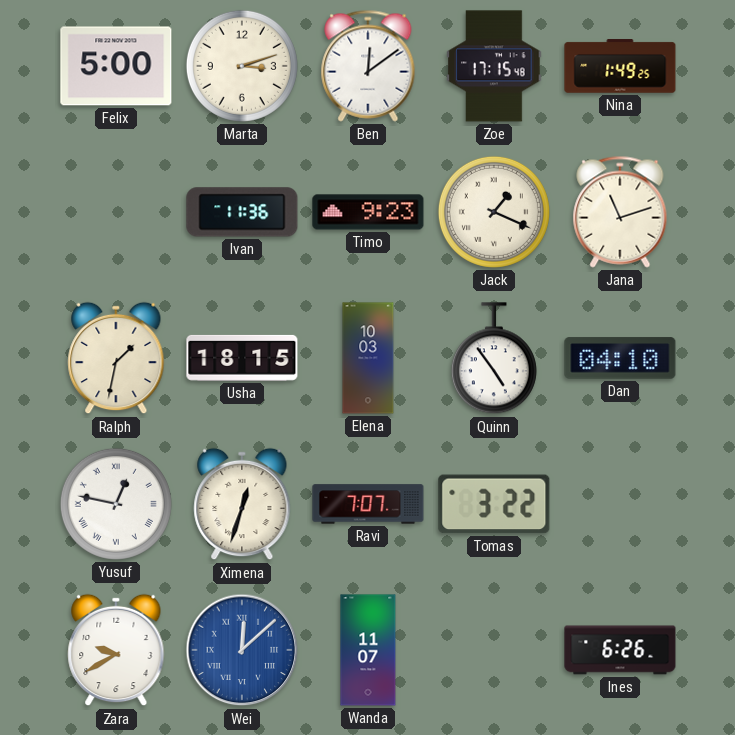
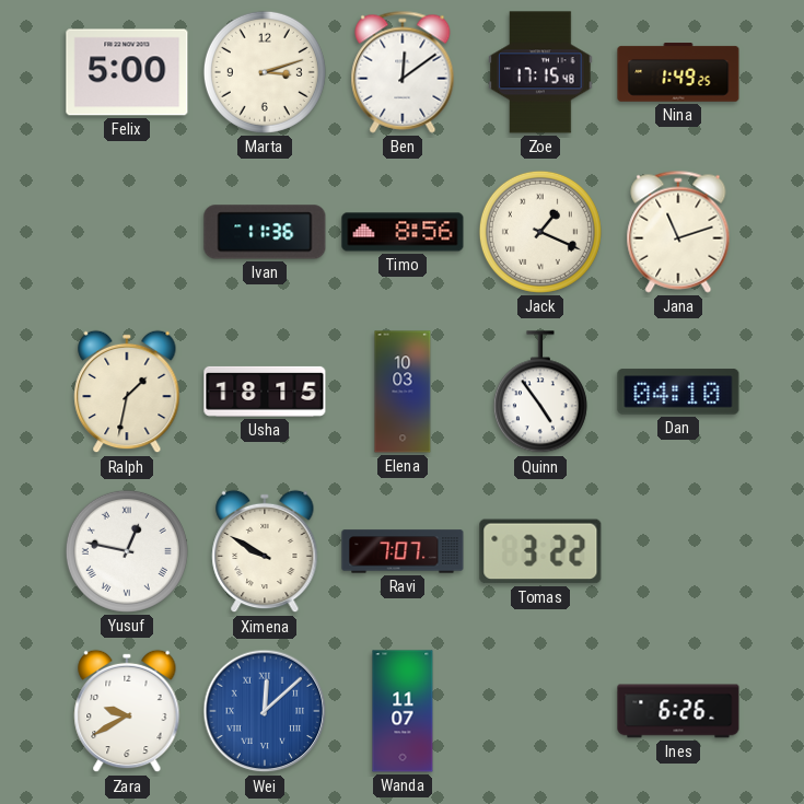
Timo: 9:23 -> 8:56
Ximena: 12:33 -> 9:50
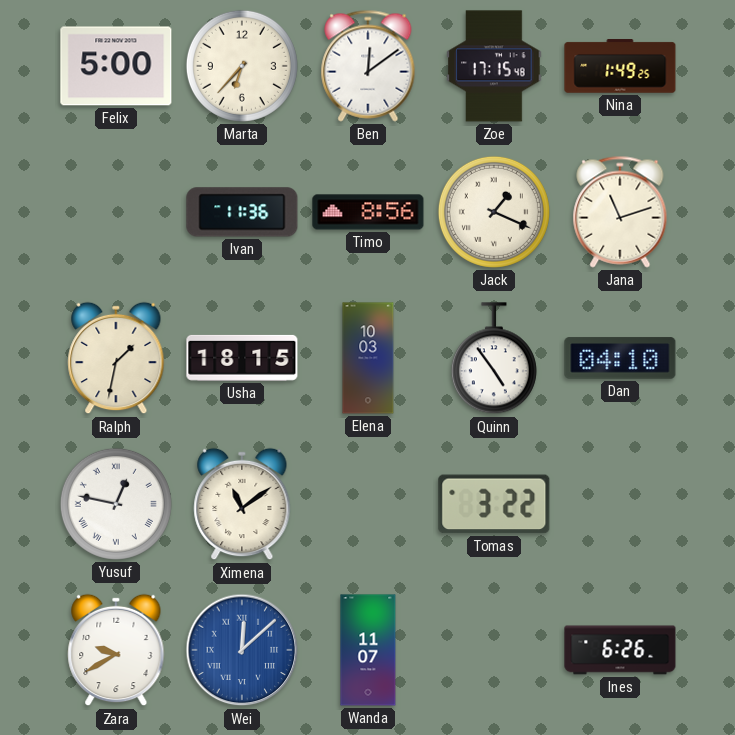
Marta: 3:12 -> 6:37
Ximena: 9:50 -> 11:09
Ravi: 7:07 -> none
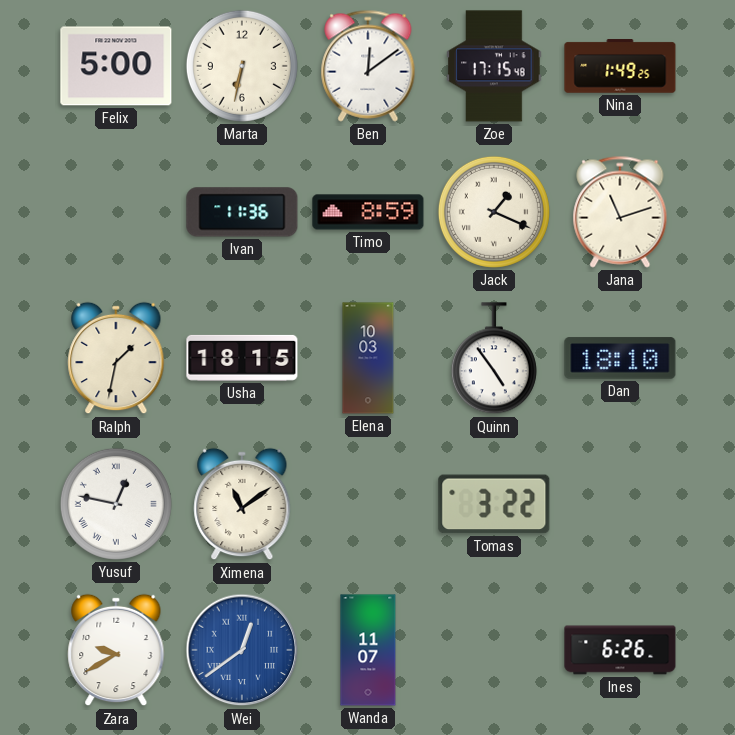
Marta: 6:37 -> 6:32
Timo: 8:56 -> 8:59
Dan: 04:10 -> 18:10
Wei: 12:08 -> 12:39
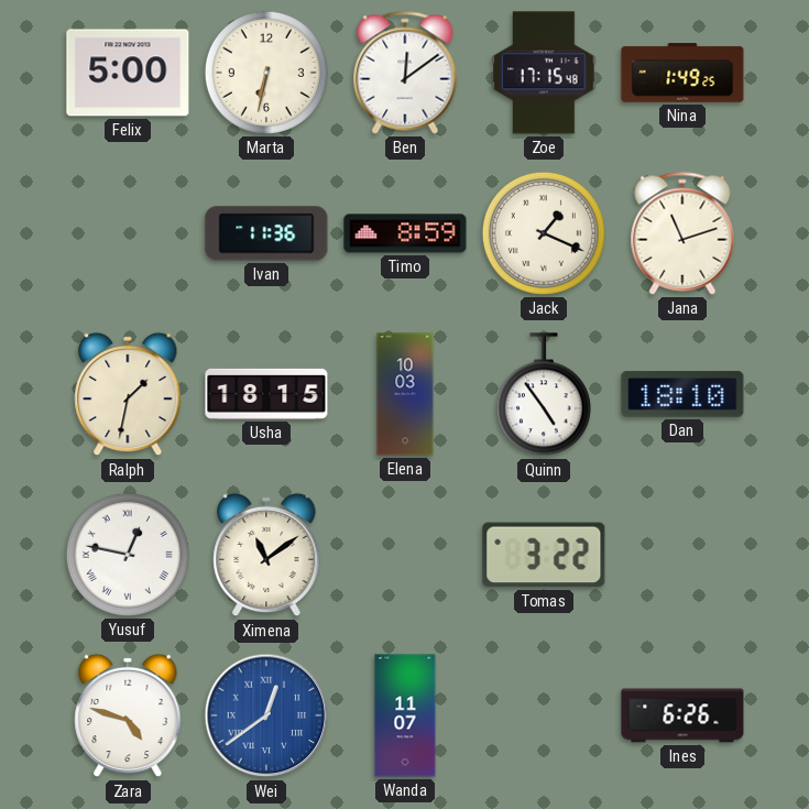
Zara: 9:40 -> 4:48
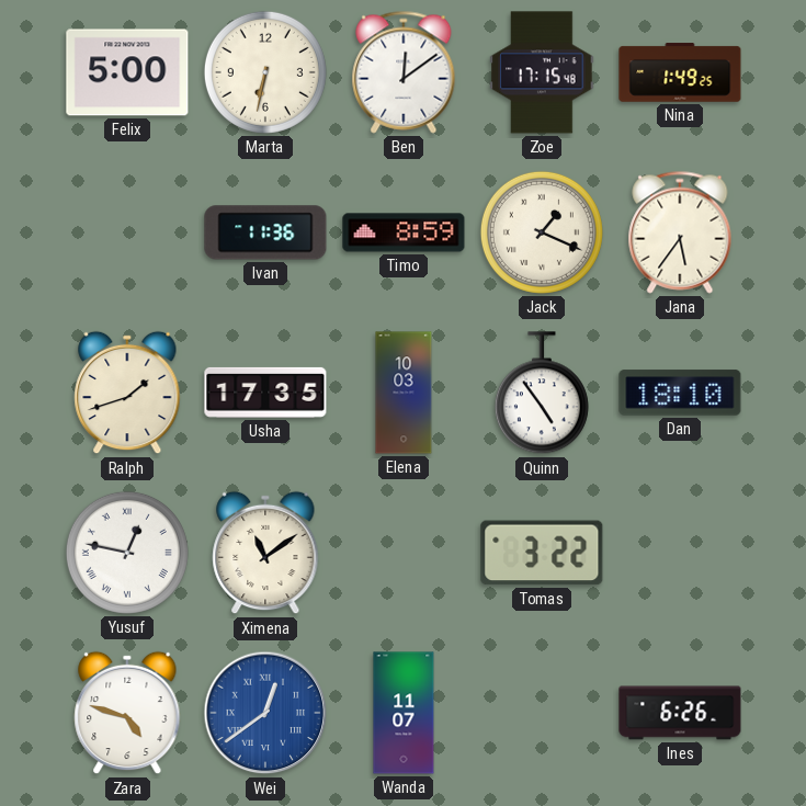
Jana: 11:12 -> 5:36
Ralph: 1:32 -> 1:42
Usha: 18:15 -> 17:35
